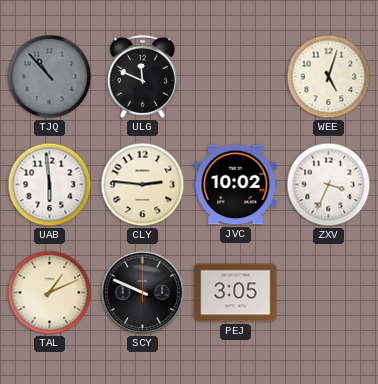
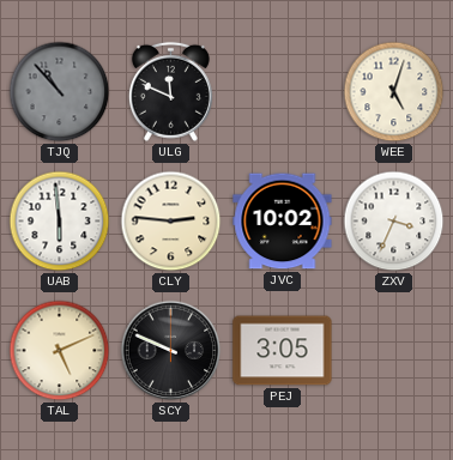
TAL: 1:11 -> 5:11
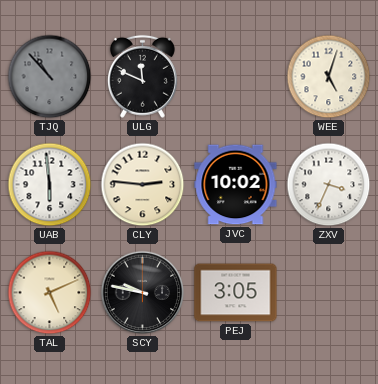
SCY: 9:49 -> 9:47
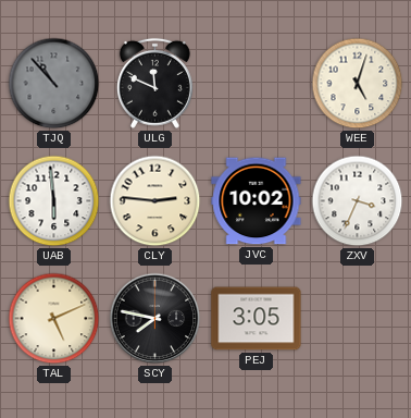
SCY: 9:47 -> 7:47
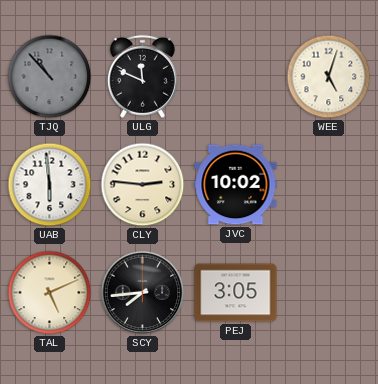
ZXV: 3:34 -> none
SCY: 7:47 -> 7:44
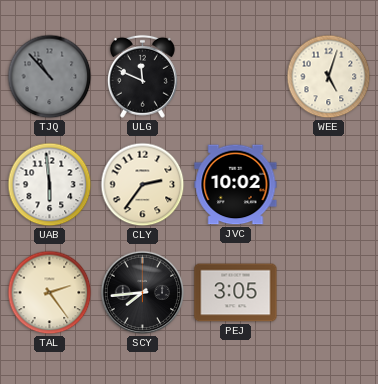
CLY: 2:46 -> 2:36
TAL: 5:11 -> 2:24
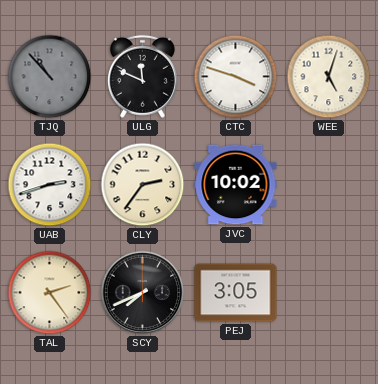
CTC: none -> 3:48
UAB: 5:59 -> 2:42
SCY: 7:44 -> 7:41
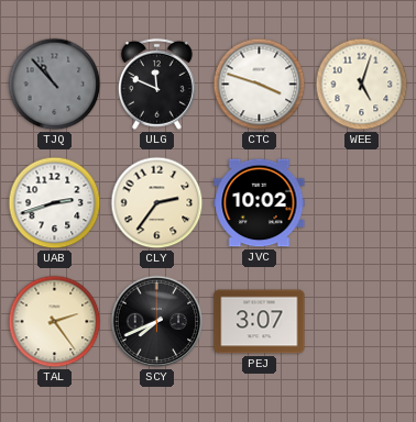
PEJ: 3:05 -> 3:07
